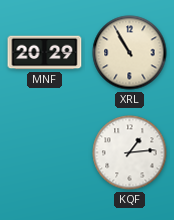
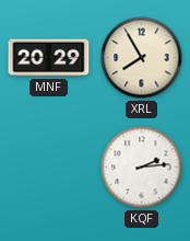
XRL: 10:55 -> 7:55
KQF: 1:14 -> 2:14
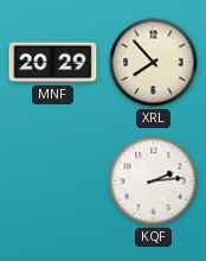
XRL: 7:55 -> 7:53
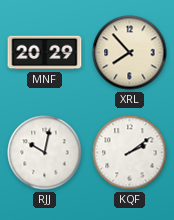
RJJ: none -> 10:02
KQF: 2:14 -> 2:09
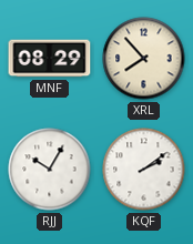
MNF: 20:29 -> 08:29
RJJ: 10:02 -> 10:05
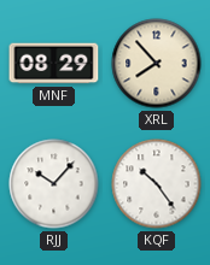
RJJ: 10:05 -> 10:07
KQF: 2:09 -> 10:24
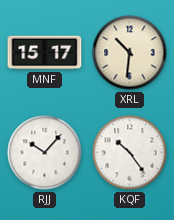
MNF: 08:29 -> 15:17
XRL: 7:53 -> 10:31
